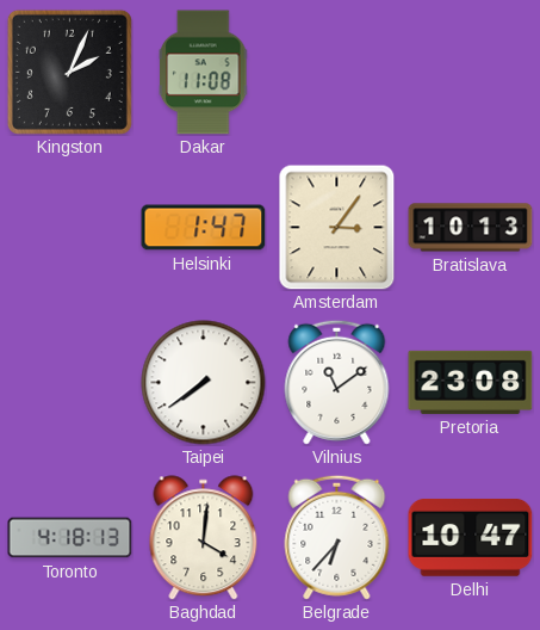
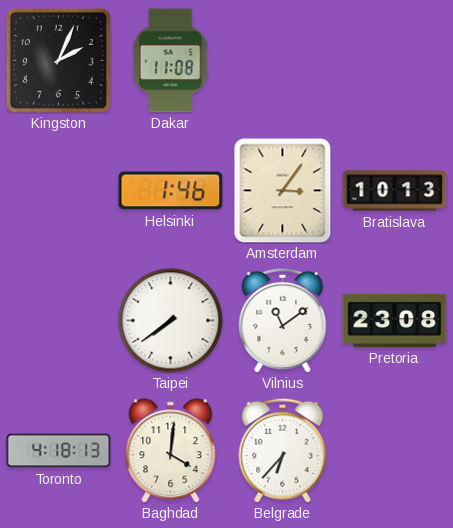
Helsinki: 1:47 -> 1:46
Delhi: 10:47 -> none
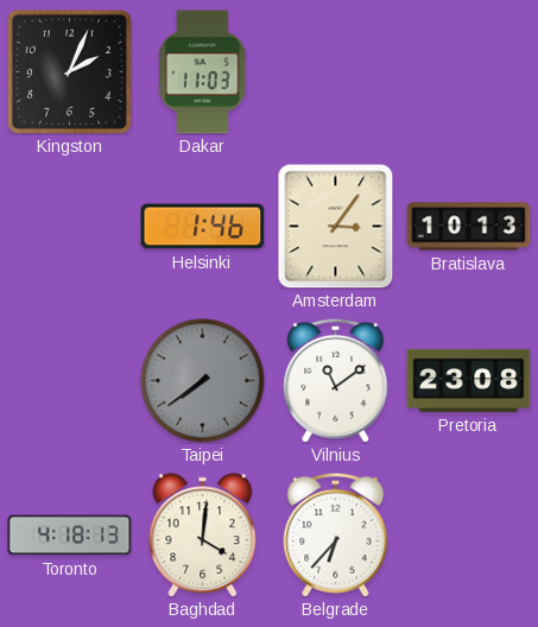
Dakar: 11:08 -> 11:03
Taipei dial: white -> grey
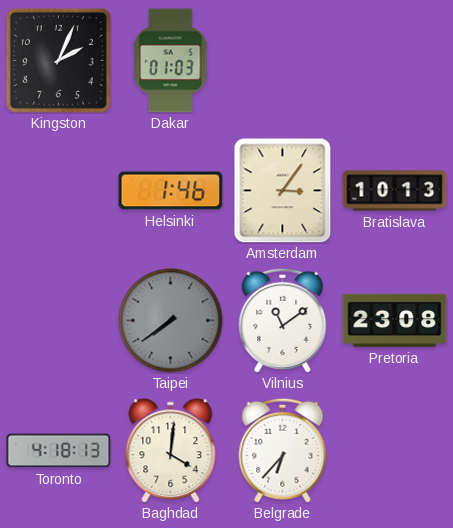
Dakar: 11:03 -> 01:03
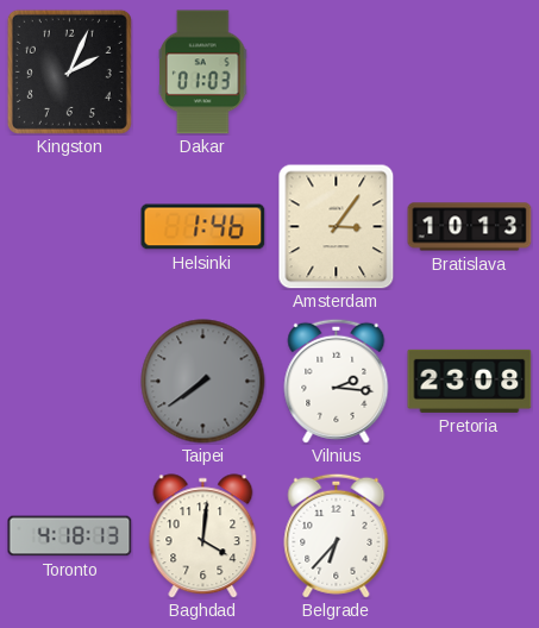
Vilnius: 11:09 -> 2:16
